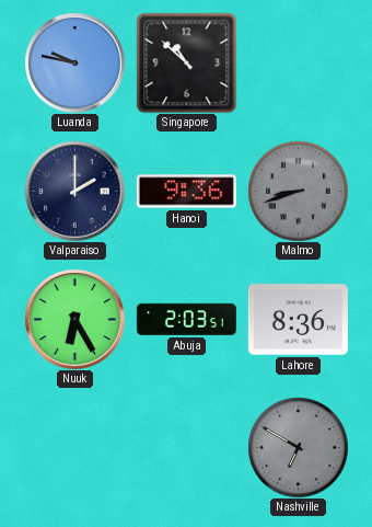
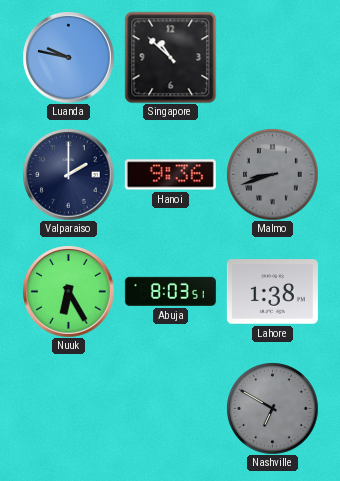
Abuja: 2:03 -> 8:03
Lahore: 8:36 -> 1:38
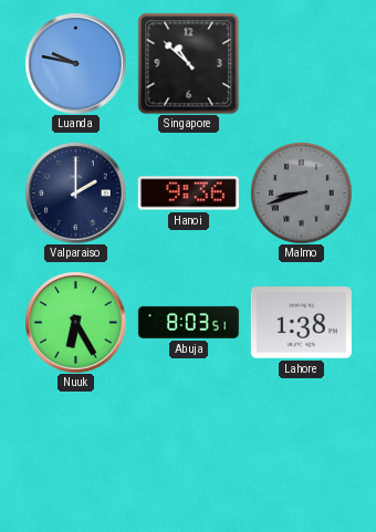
Nashville: 6:50 -> none
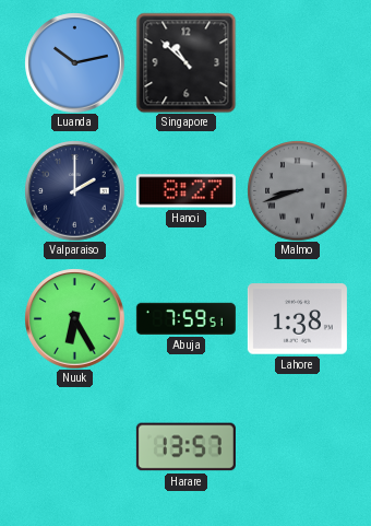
Luanda: 9:47 -> 10:13
Hanoi: 9:36 -> 8:27
Abuja: 8:03 -> 7:59
Harare: none -> 13:57
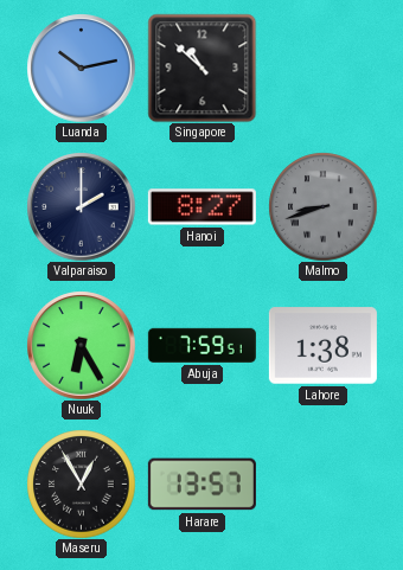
Maseru: none -> 12:55
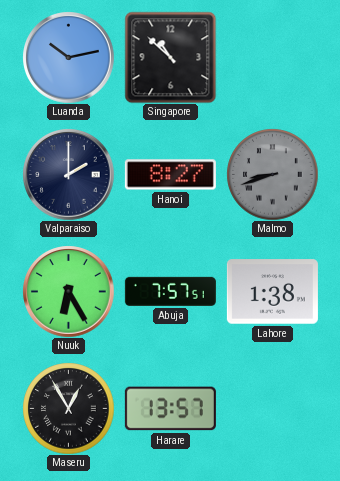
Abuja: 7:59 -> 7:57
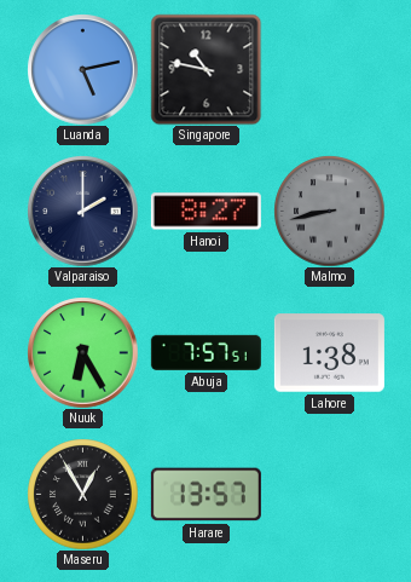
Luanda: 10:13 -> 5:13
Singapore: 10:52 -> 10:47
Malmo: 8:42 -> 8:43
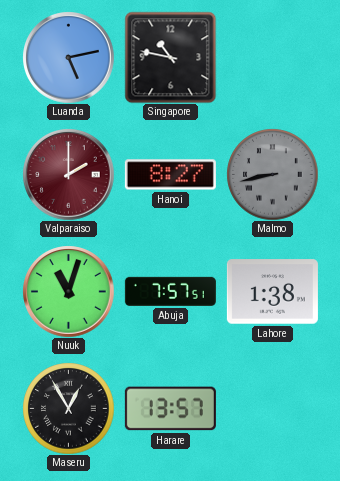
Valparaiso dial: navy -> burgundy
Nuuk: 6:25 -> 11:03
